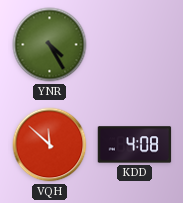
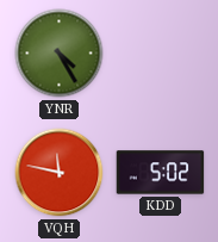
VQH: 11:52 -> 11:47
KDD: 4:08 -> 5:02
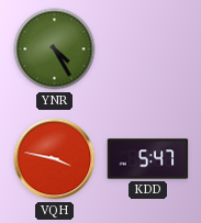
VQH: 11:47 -> 3:47
KDD: 5:02 -> 5:47
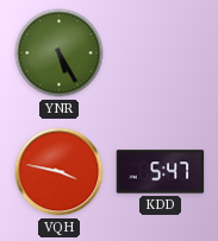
YNR: 4:25 -> 5:25
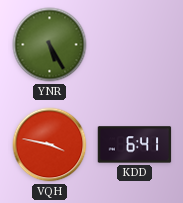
KDD: 5:47 -> 6:41
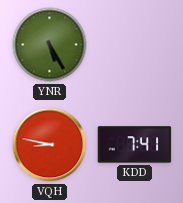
VQH: 3:47 -> 8:47
KDD: 6:41 -> 7:41
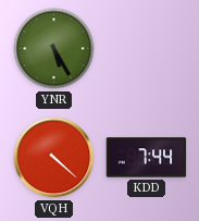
VQH: 8:47 -> 4:22
KDD: 7:41 -> 7:44
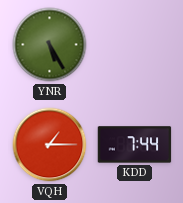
VQH: 4:22 -> 1:15
